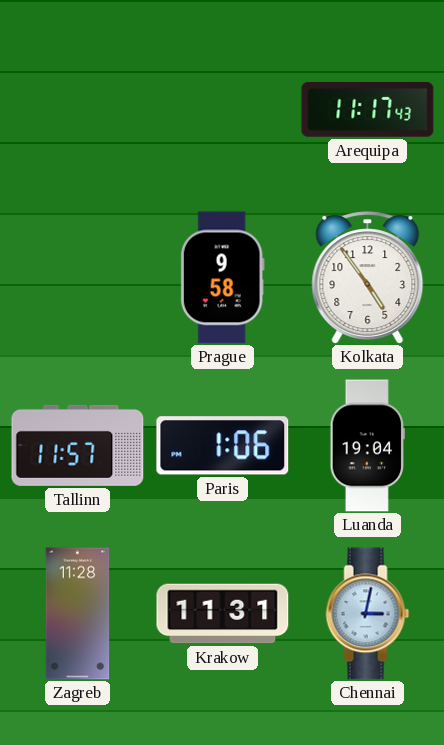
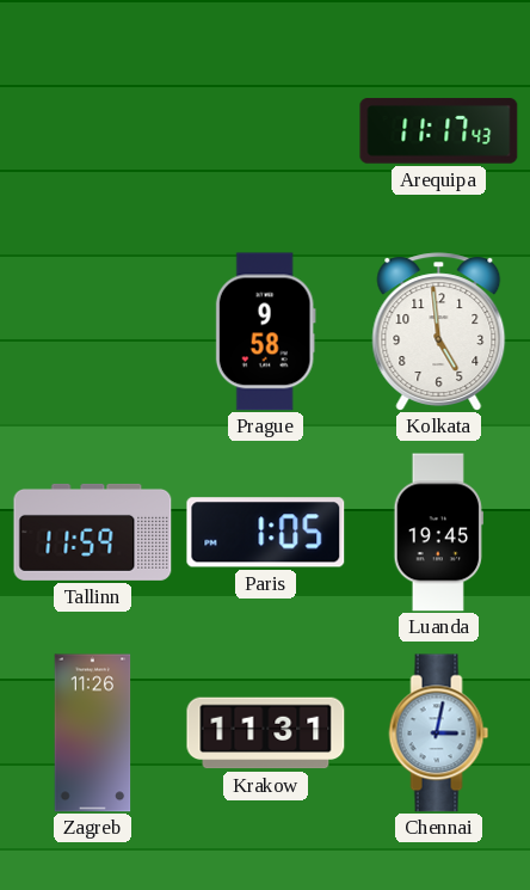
Kolkata: 4:54 -> 4:59
Tallinn: 11:57 -> 11:59
Paris: 1:06 -> 1:05
Luanda: 19:04 -> 19:45
Zagreb: 11:28 -> 11:26
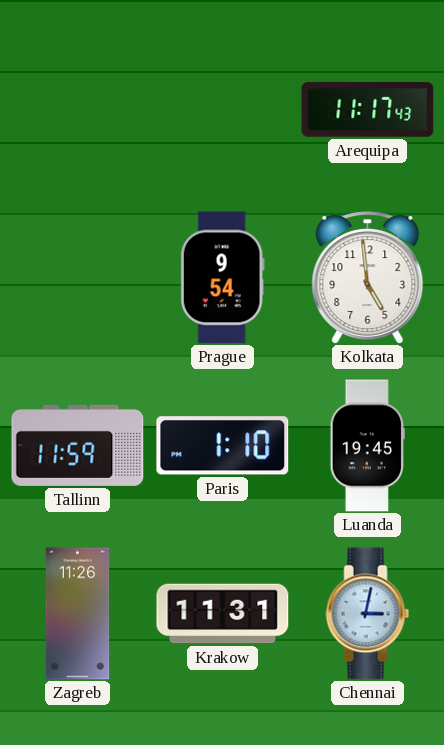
Prague: 9:58 -> 9:54
Paris: 1:05 -> 1:10
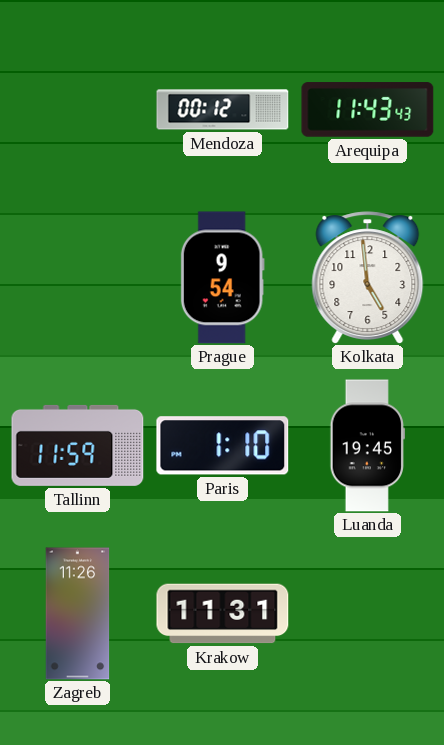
Mendoza: none -> 00:12
Arequipa: 11:17 -> 11:43
Chennai: 3:02 -> none
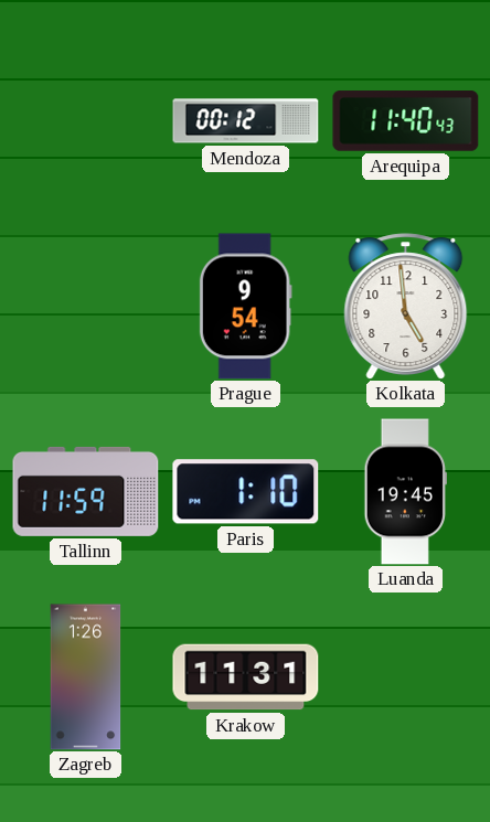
Arequipa: 11:43 -> 11:40
Zagreb: 11:26 -> 1:26
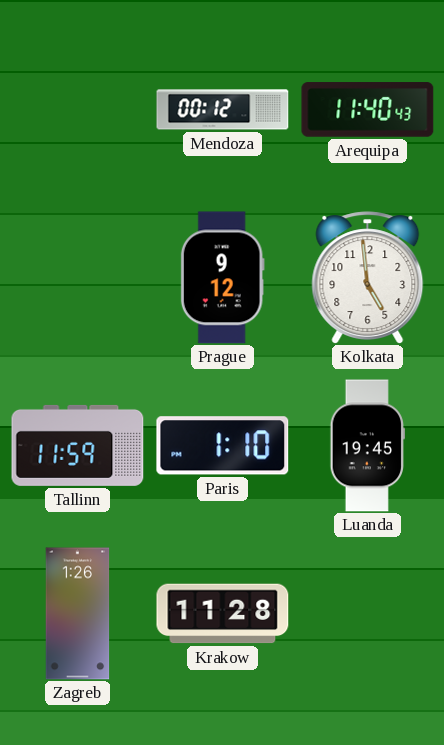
Prague: 9:54 -> 9:12
Krakow: 11:31 -> 11:28
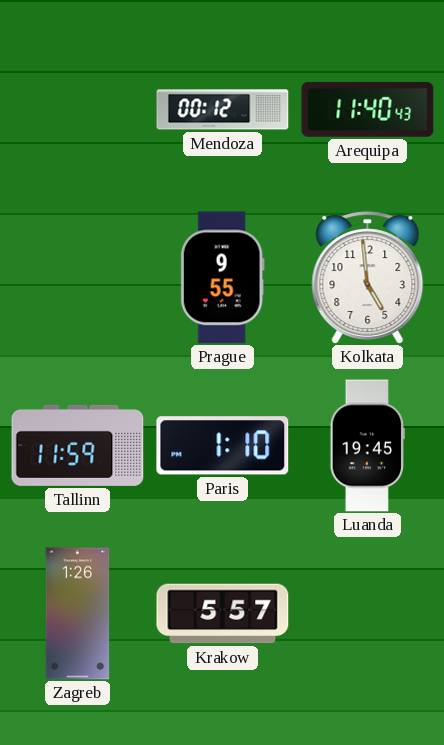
Prague: 9:12 -> 9:55
Krakow: 11:28 -> 5:57
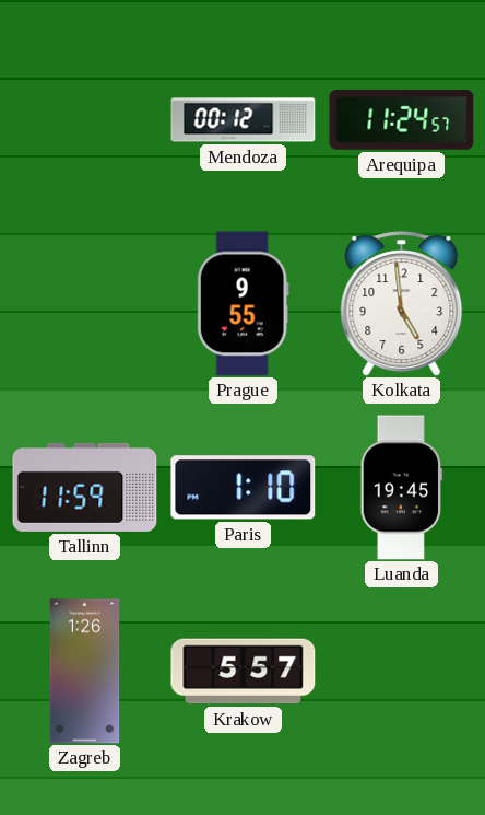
Arequipa: 11:40 -> 11:24
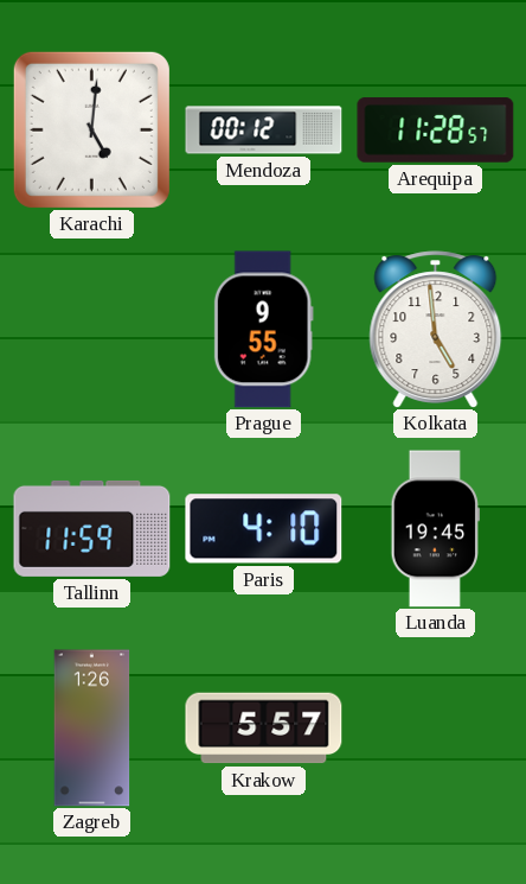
Karachi: none -> 5:01
Arequipa: 11:24 -> 11:28
Paris: 1:10 -> 4:10
